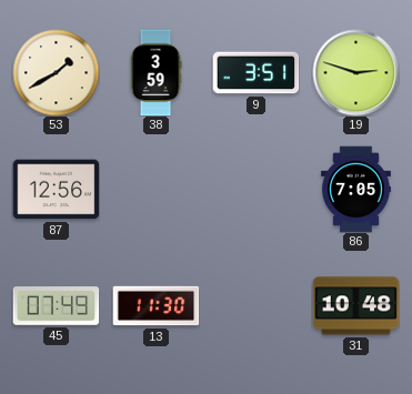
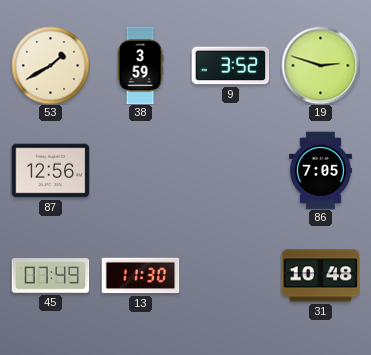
9: 3:51 -> 3:52
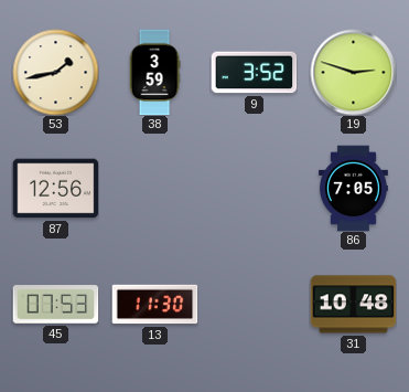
53: 1:40 -> 1:43
45: 07:49 -> 07:53
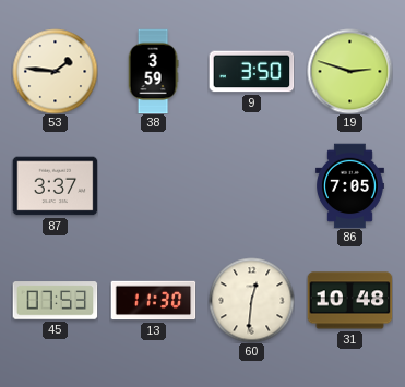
53: 1:43 -> 1:46
9: 3:52 -> 3:50
87: 12:56 -> 3:37
60: none -> 12:31
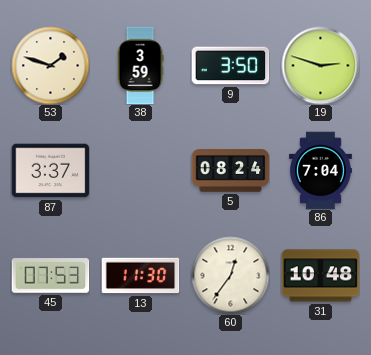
53: 1:46 -> 1:48
5: none -> 08:24
86: 7:05 -> 7:04
60: 12:31 -> 12:36
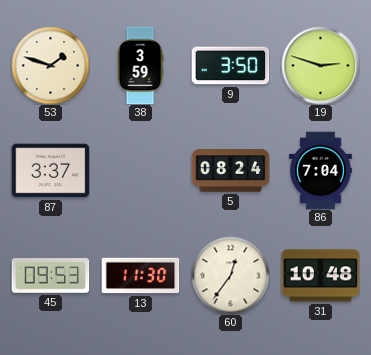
45: 07:53 -> 09:53
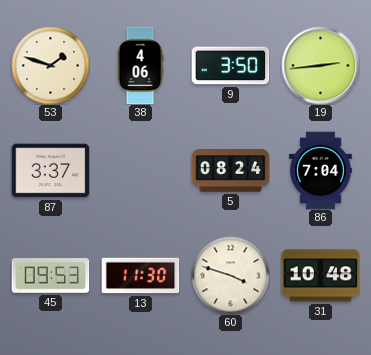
38: 3:59 -> 4:06
19: 2:48 -> 2:44
60: 12:36 -> 3:48
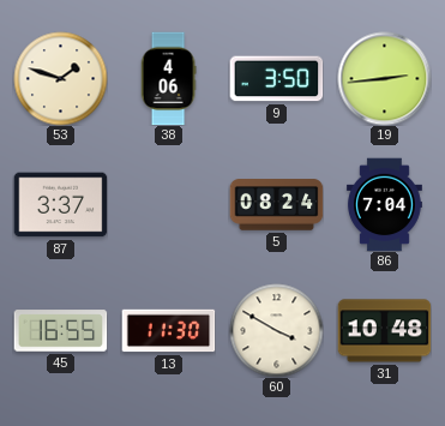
45: 09:53 -> 16:55
60: 3:48 -> 3:50
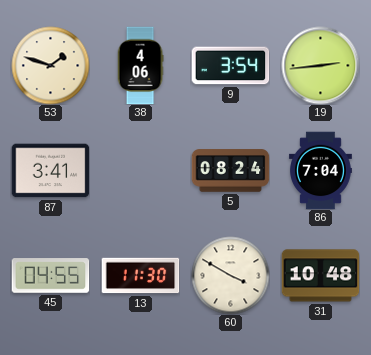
9: 3:50 -> 3:54
87: 3:37 -> 3:41
45: 16:55 -> 04:55
